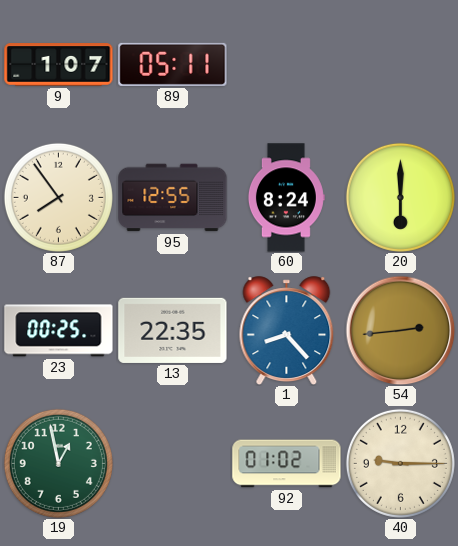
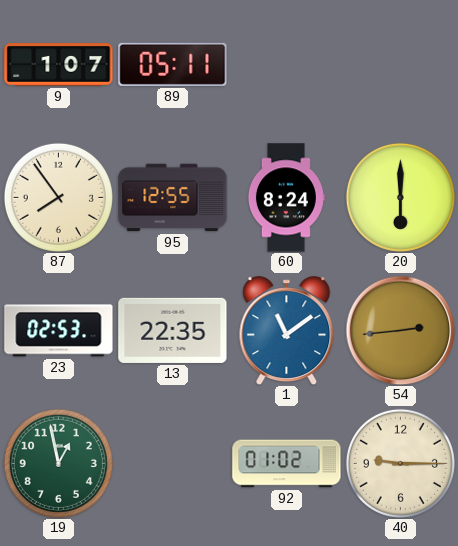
23: 00:25 -> 02:53
1: 8:23 -> 11:09
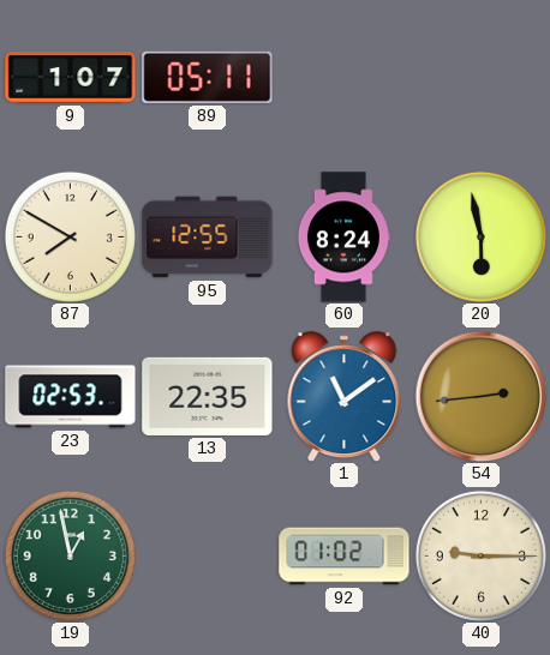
87: 7:54 -> 7:50
20: 6:00 -> 5:58
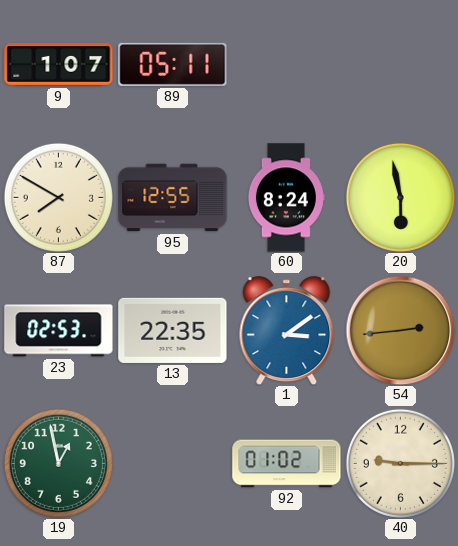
1: 11:09 -> 3:09
